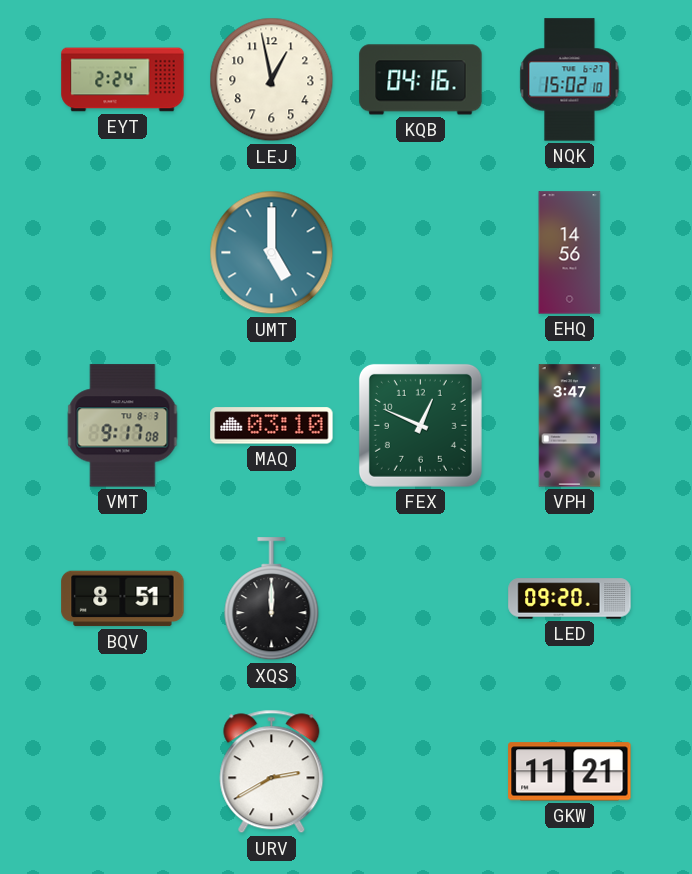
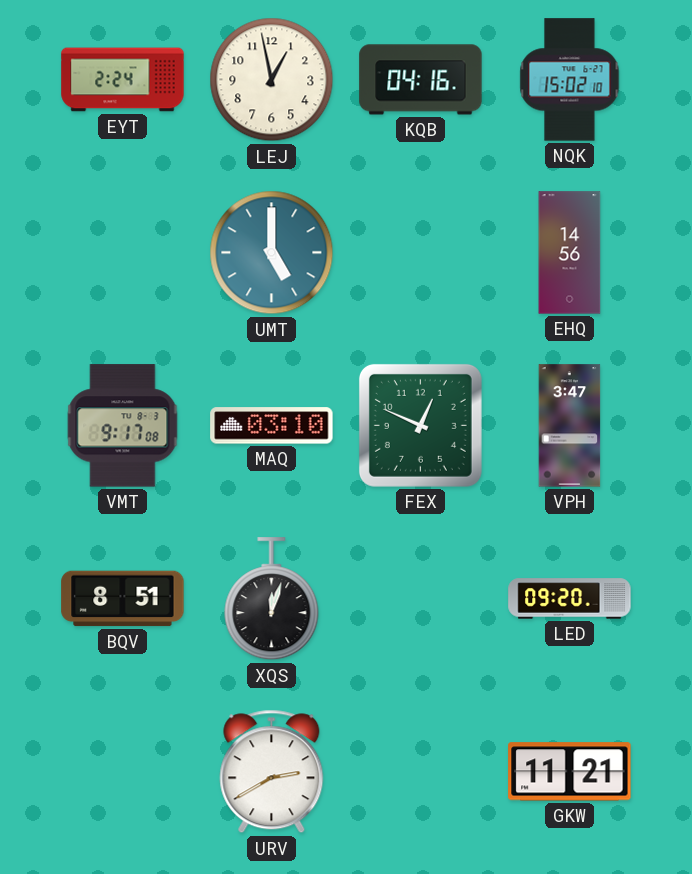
XQS: 12:00 -> 12:03
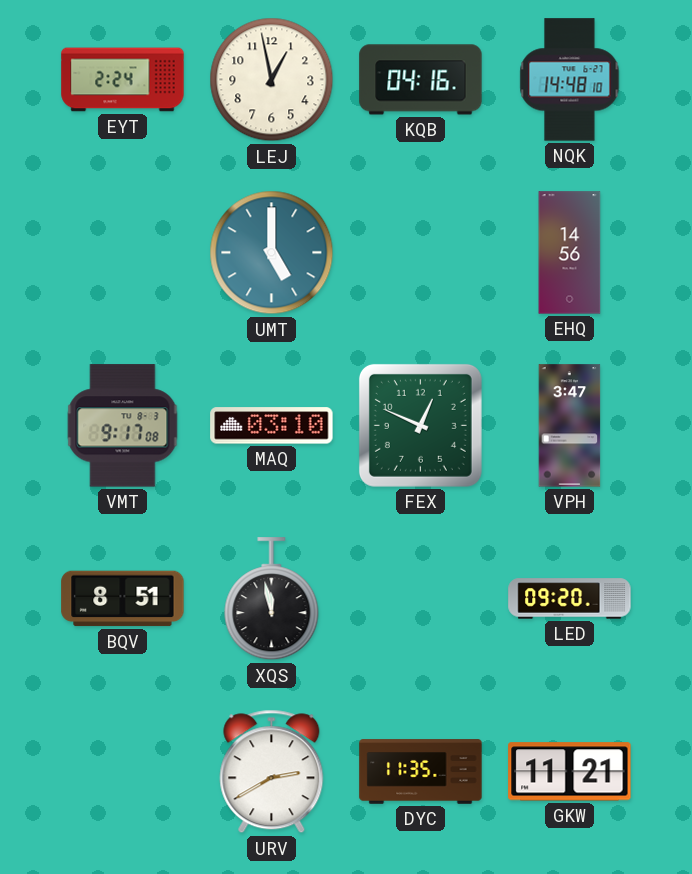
NQK: 15:02 -> 14:48
XQS: 12:03 -> 11:58
DYC: none -> 11:35
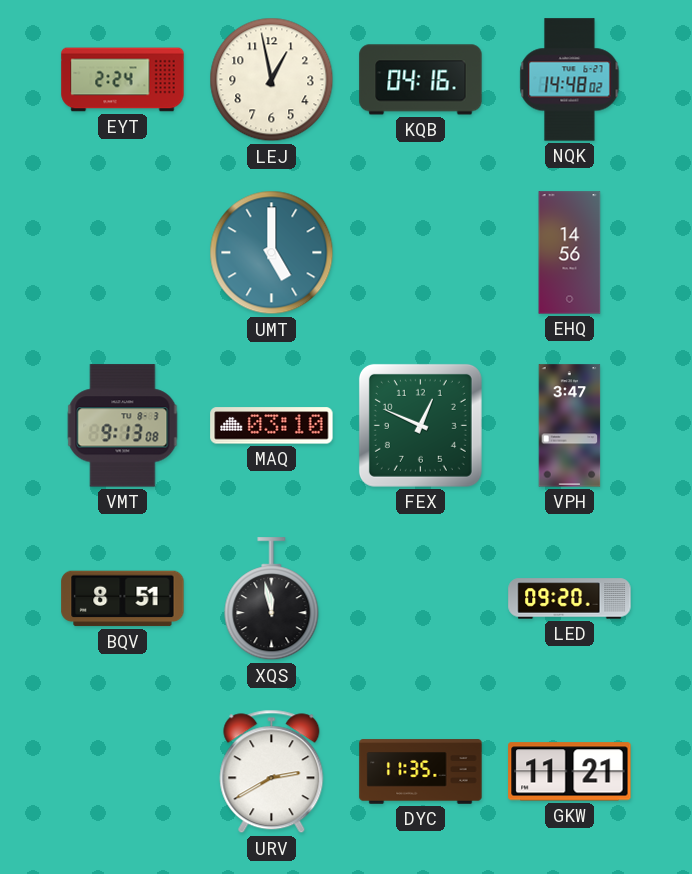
NQK: 14:48:10 -> 14:48:02
VMT: 9:17 -> 9:13
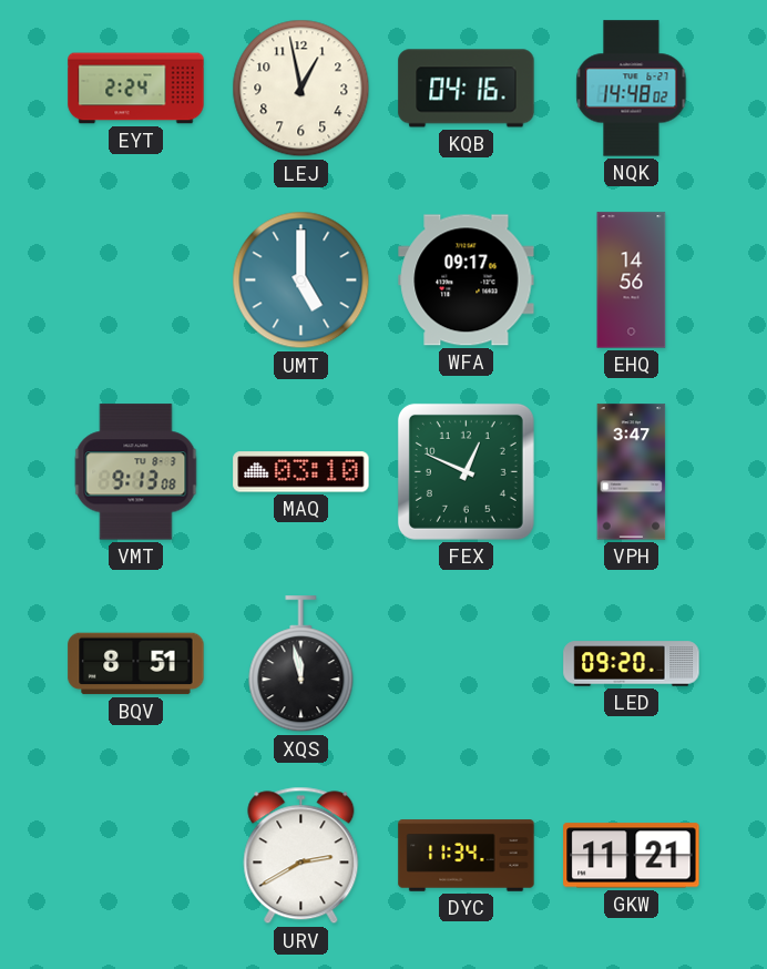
WFA: none -> 09:17
DYC: 11:35 -> 11:34
